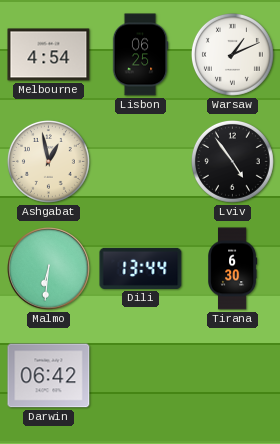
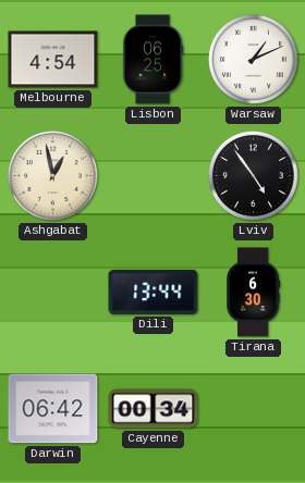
Malmo: 6:31 -> none
Cayenne: none -> 00:34
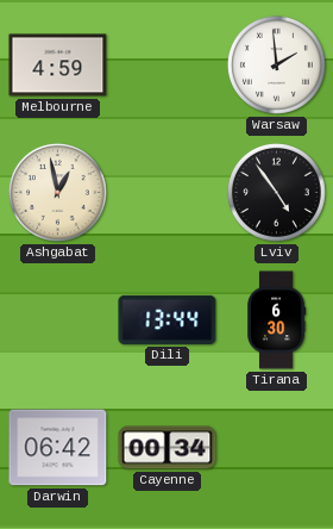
Melbourne: 4:54 -> 4:59
Lisbon: 06:25 -> none
Warsaw: 1:11 -> 1:59
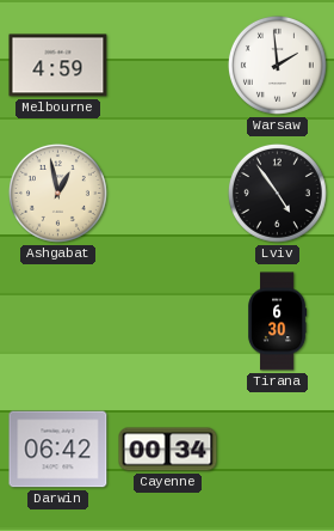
Dili: 13:44 -> none
